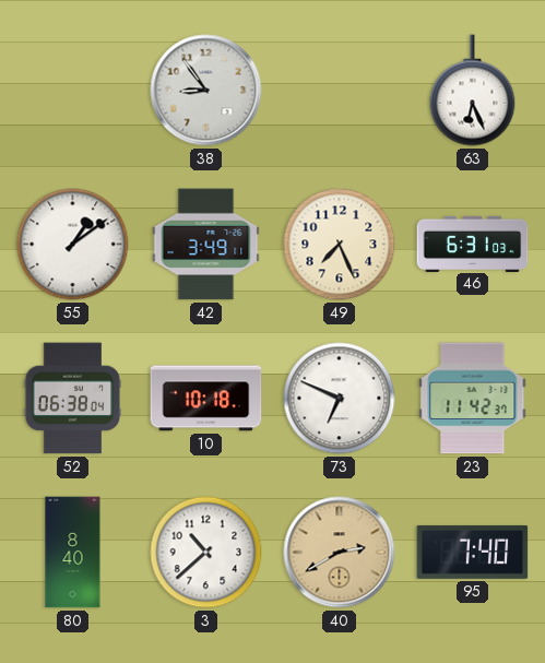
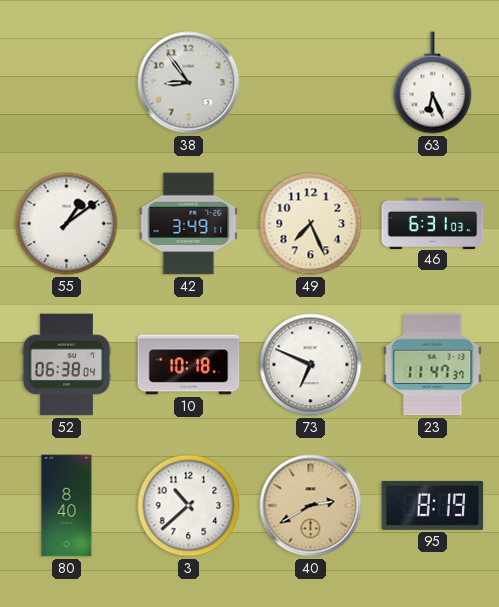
23: 11:42 -> 11:47
95: 7:40 -> 8:19
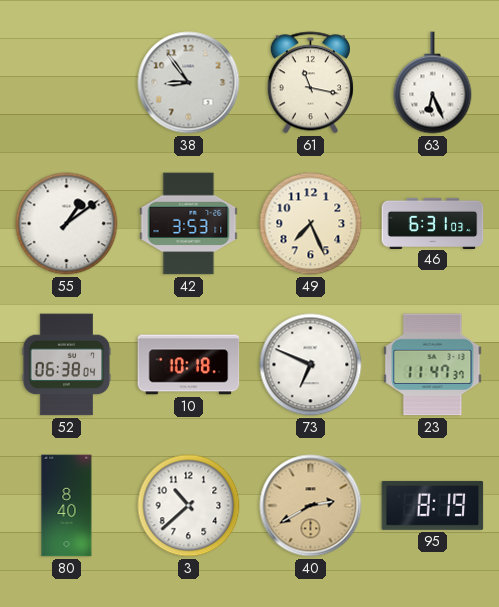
61: none -> 11:17
42: 3:49 -> 3:53
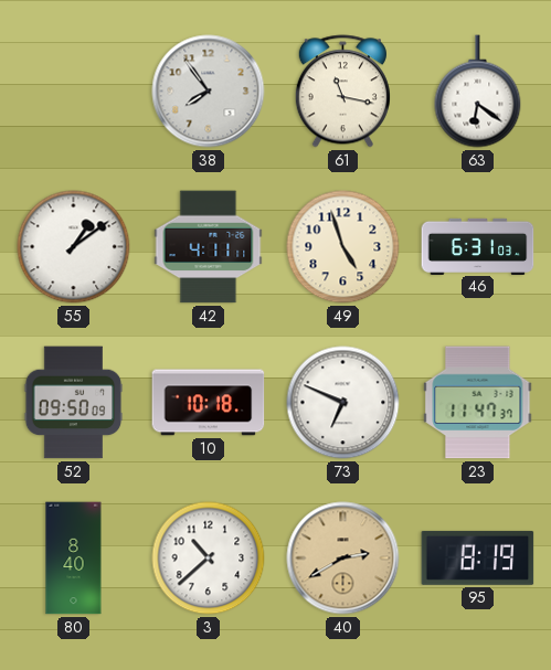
38: 8:54 -> 7:54
63: 6:26 -> 6:21
42: 3:53 -> 4:11
49: 7:26 -> 4:57
52: 06:38 -> 09:50
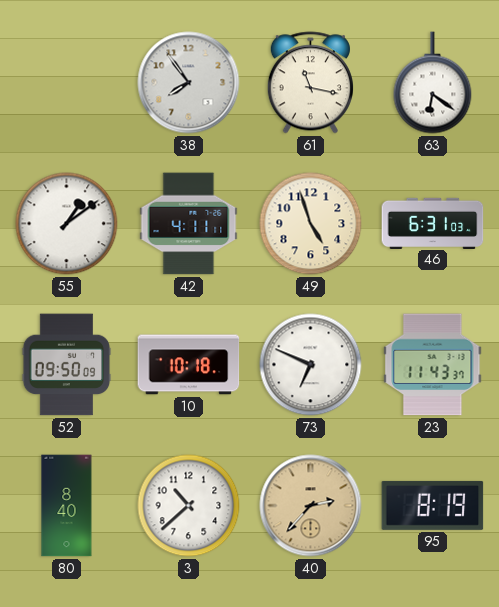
23: 11:47 -> 11:43
40: 2:40 -> 2:37
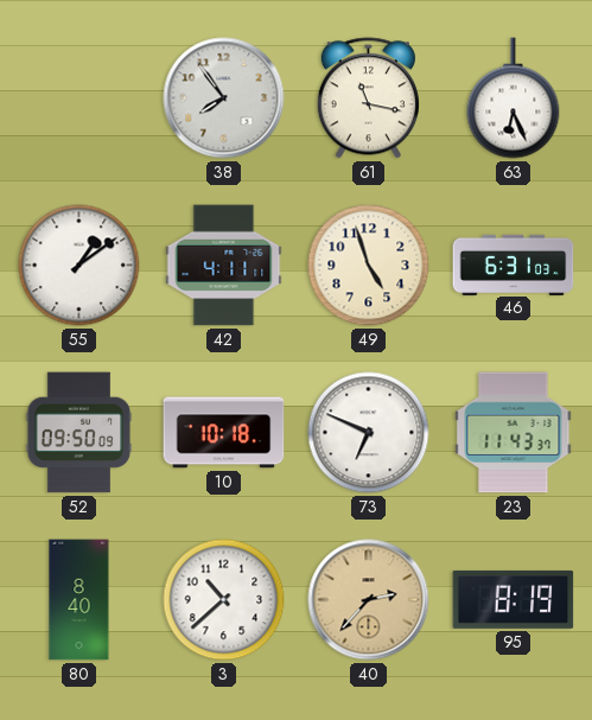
63: 6:21 -> 6:26
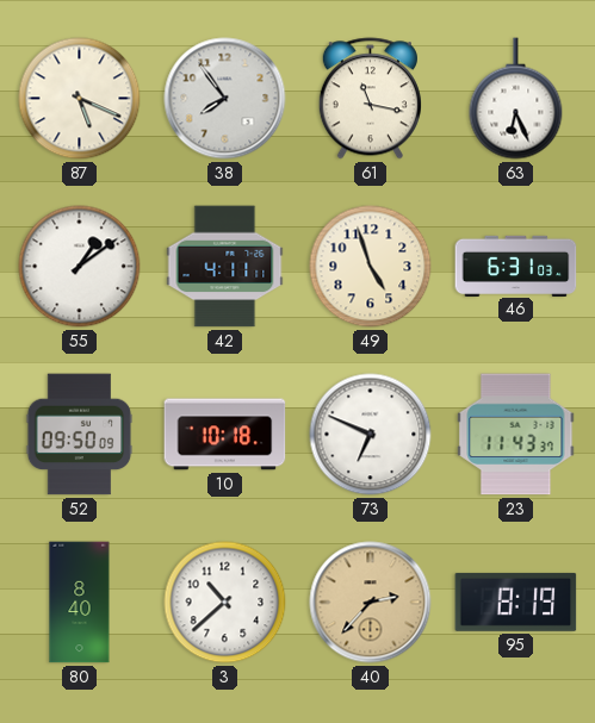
87: none -> 5:19
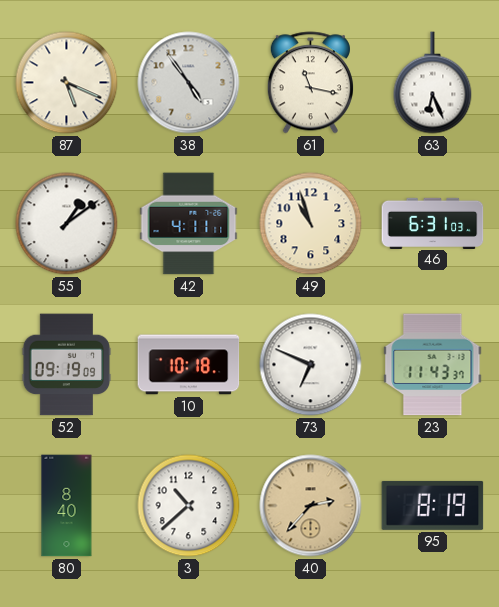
38: 7:54 -> 4:54
49: 4:57 -> 10:57
52: 09:50 -> 09:19
